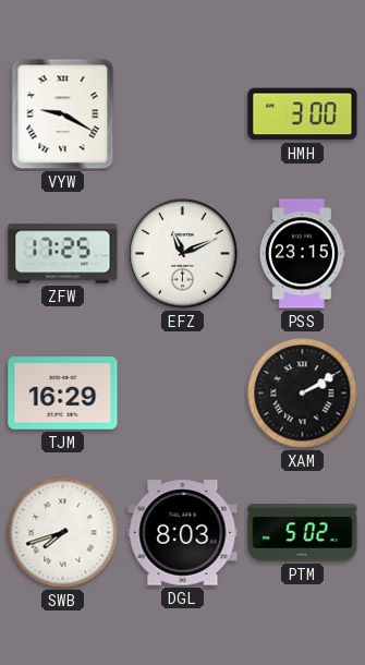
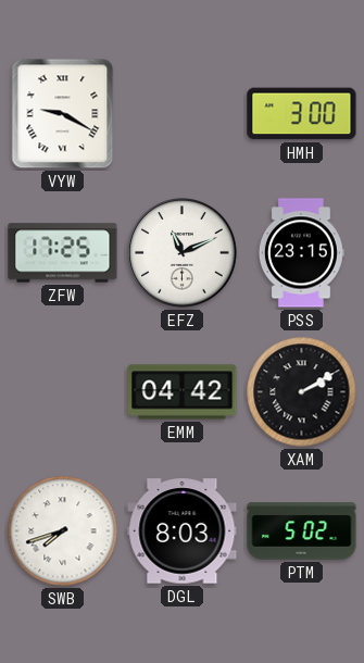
TJM: 16:29 -> none
EMM: none -> 04:42
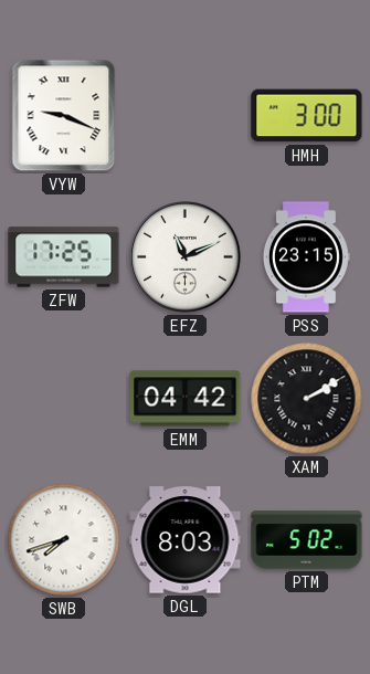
VYW: 9:20 -> 9:19
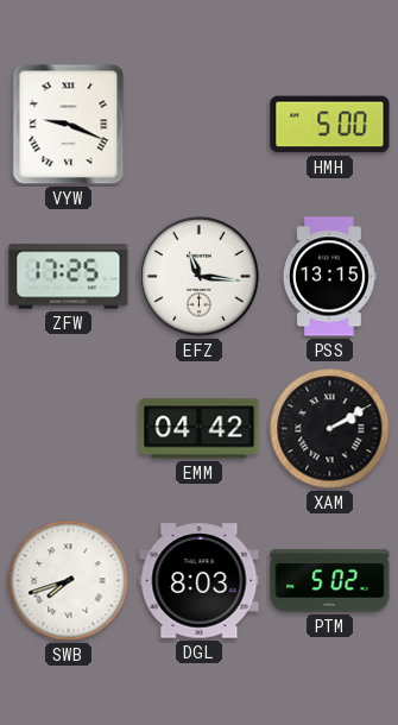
HMH: 3:00 -> 5:00
EFZ: 11:11 -> 11:16
PSS: 23:15 -> 13:15
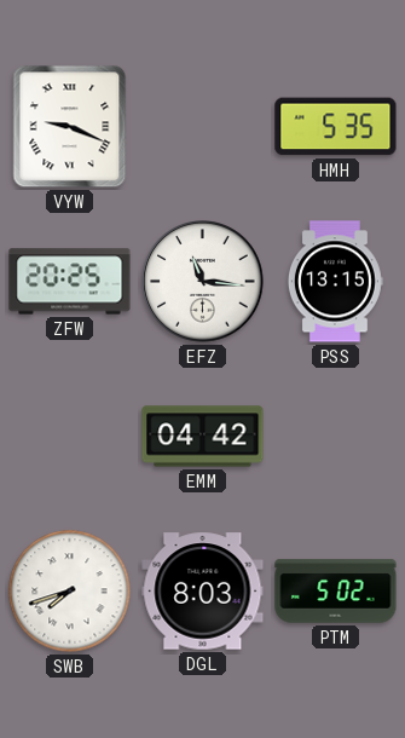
HMH: 5:00 -> 5:35
ZFW: 17:25 -> 20:25
XAM: 2:10 -> none
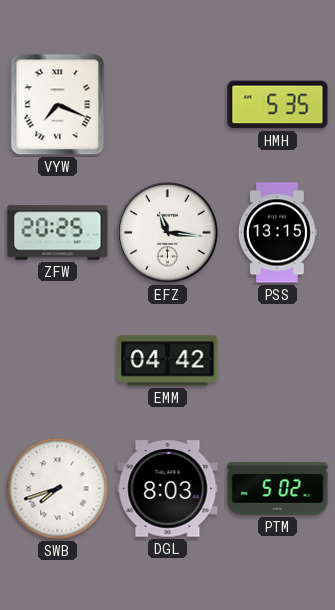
VYW: 9:19 -> 7:19
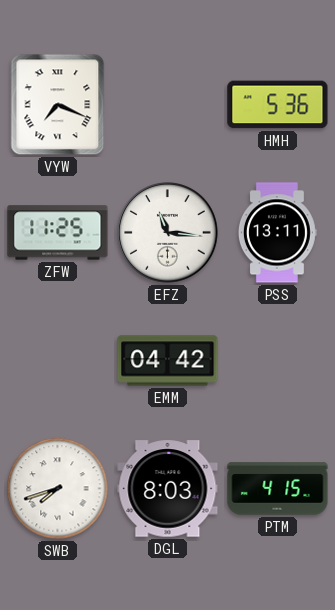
HMH: 5:35 -> 5:36
ZFW: 20:25 -> 11:25
PSS: 13:15 -> 13:11
PTM: 5:02 -> 4:15
